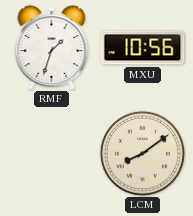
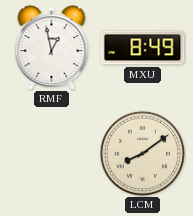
RMF: 1:33 -> 12:58
MXU: 10:56 -> 8:49
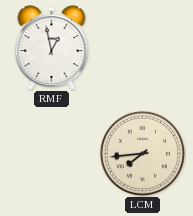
MXU: 8:49 -> none
LCM: 8:09 -> 7:44
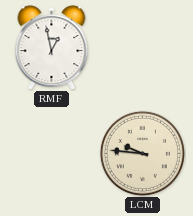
LCM: 7:44 -> 9:46
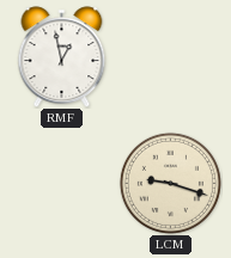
LCM: 9:46 -> 9:18
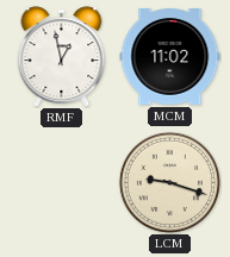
MCM: none -> 11:02
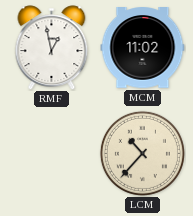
LCM: 9:18 -> 10:37
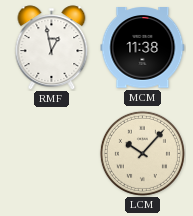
MCM: 11:02 -> 11:38
LCM: 10:37 -> 10:07
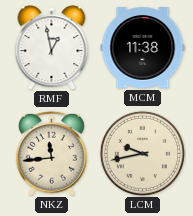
NKZ: none -> 11:44
LCM: 10:07 -> 9:43
